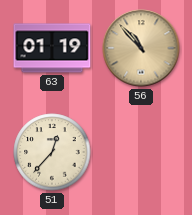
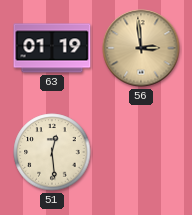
56: 10:53 -> 2:59
51: 12:37 -> 12:29
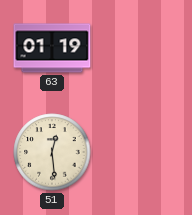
56: 2:59 -> none
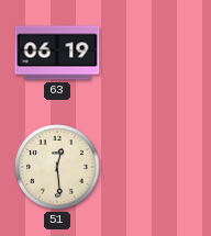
63: 01:19 -> 06:19
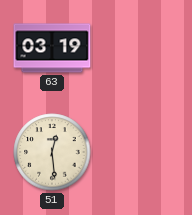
63: 06:19 -> 03:19
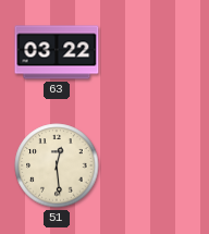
63: 03:19 -> 03:22
